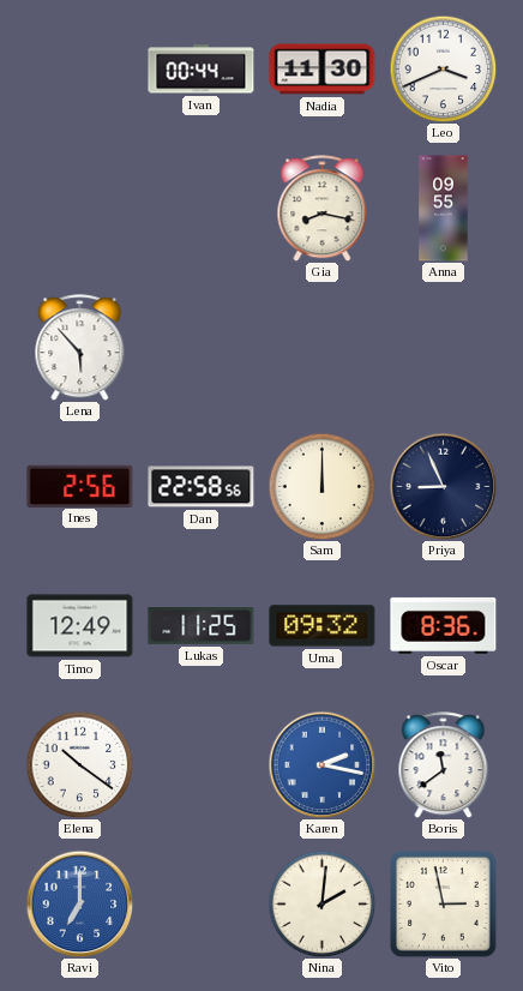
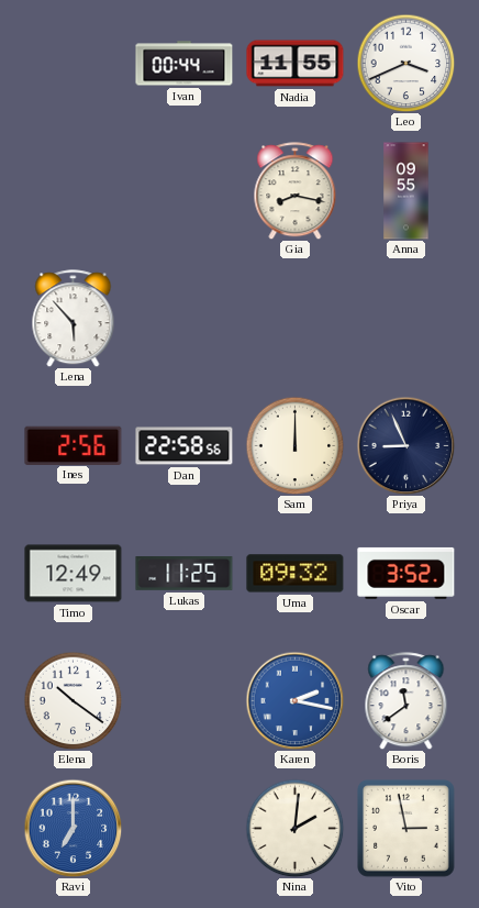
Nadia: 11:30 -> 11:55
Oscar: 8:36 -> 3:52
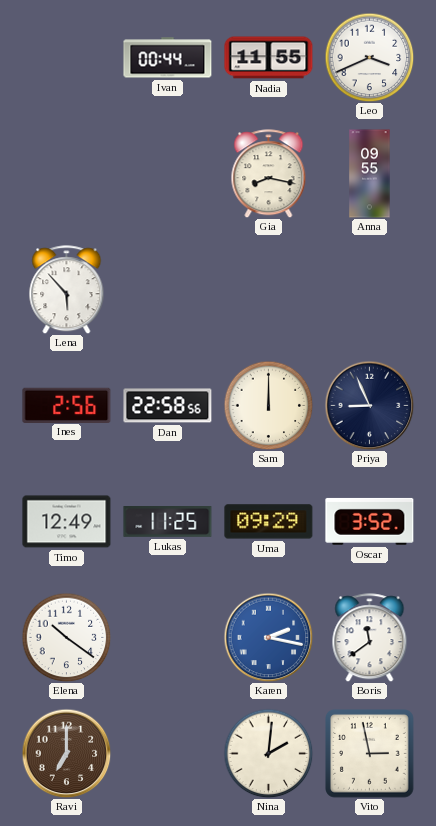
Uma: 09:32 -> 09:29
Ravi dial: blue -> brown
